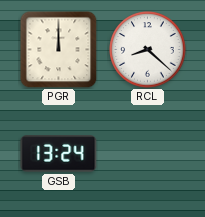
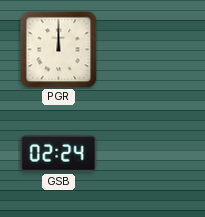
RCL: 8:22 -> none
GSB: 13:24 -> 02:24
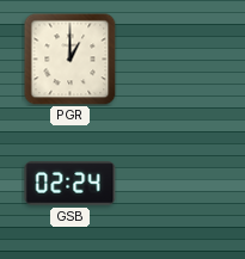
PGR: 12:00 -> 1:00
